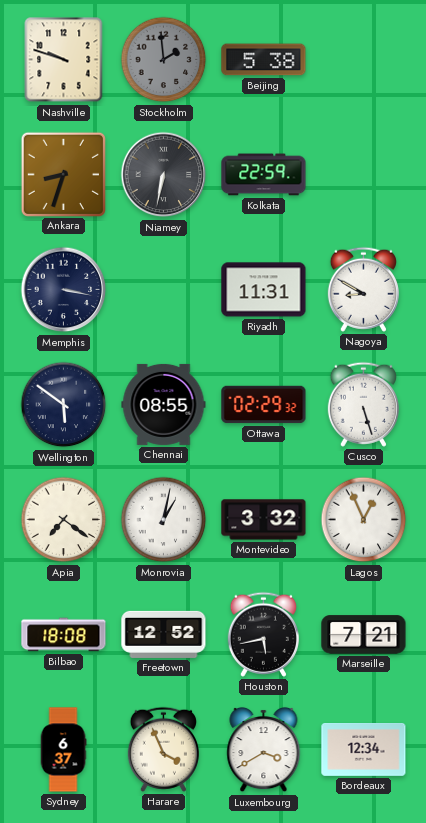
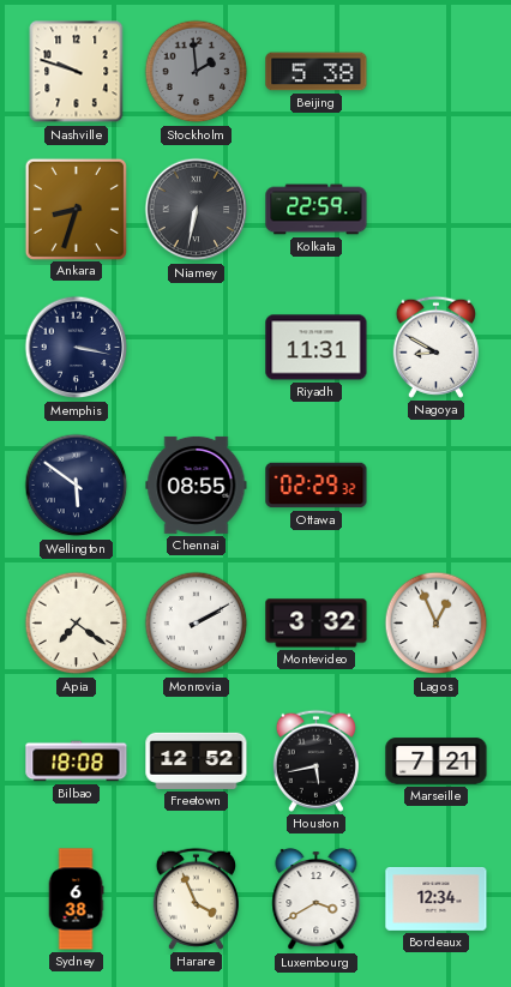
Cusco: 5:27 -> none
Monrovia: 1:02 -> 2:10
Sydney: 6:37 -> 6:38
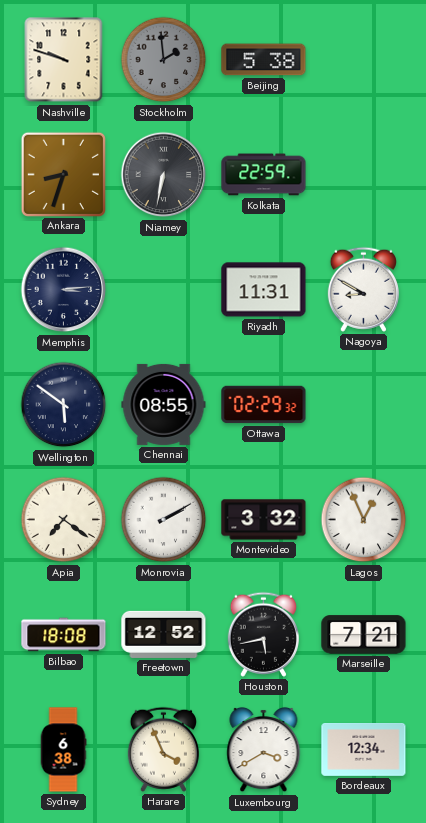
Memphis: 3:17 -> 3:14
